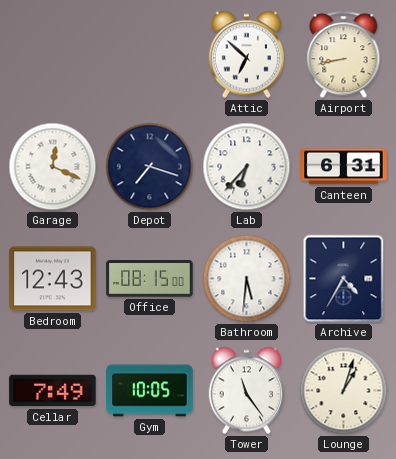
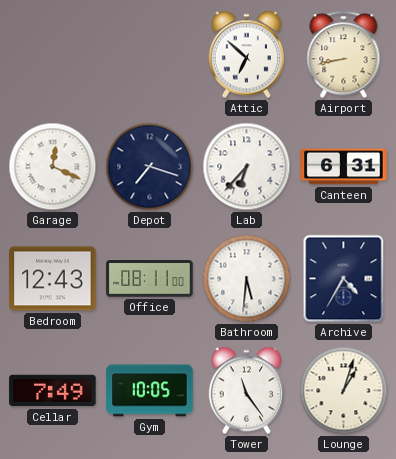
Office: 08:15 -> 08:11
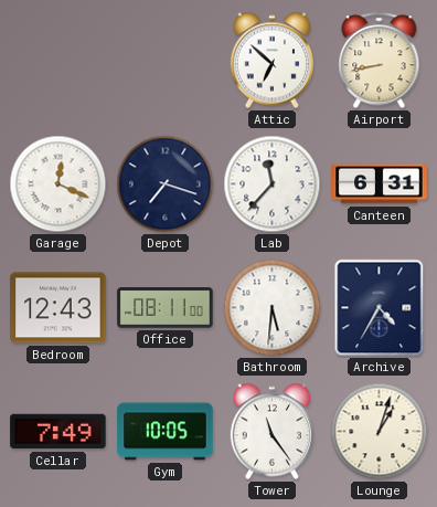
Lab: 6:37 -> 11:37
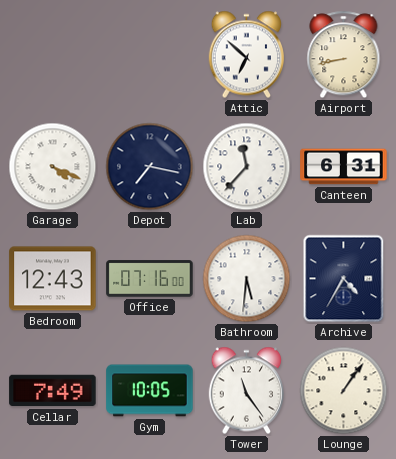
Garage: 12:19 -> 4:19
Depot: 7:18 -> 7:17
Office: 08:11 -> 07:16
Lounge: 1:03 -> 1:06
